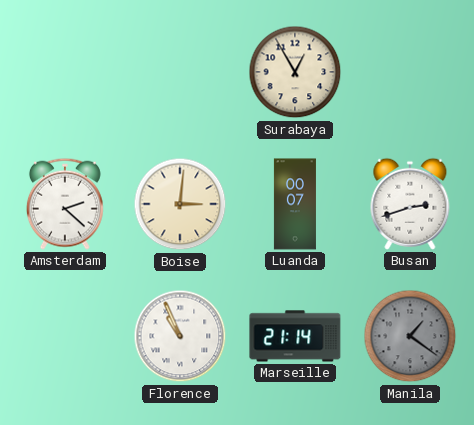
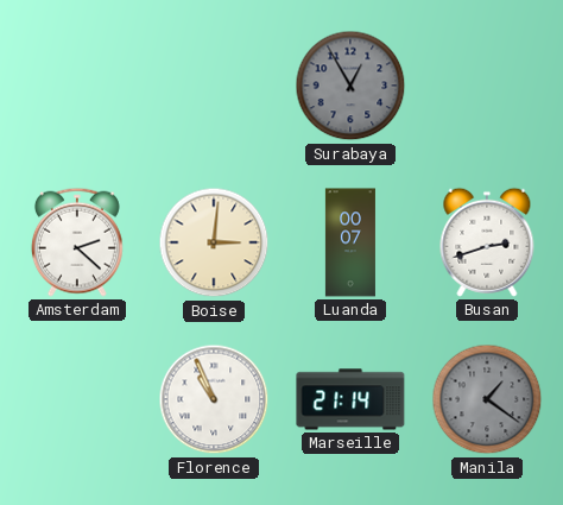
Surabaya dial: cream -> grey
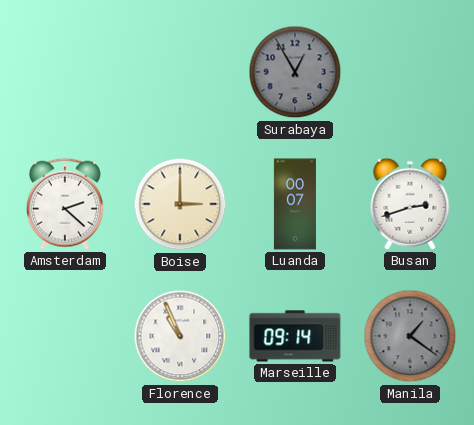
Boise: 3:01 -> 3:00
Marseille: 21:14 -> 09:14
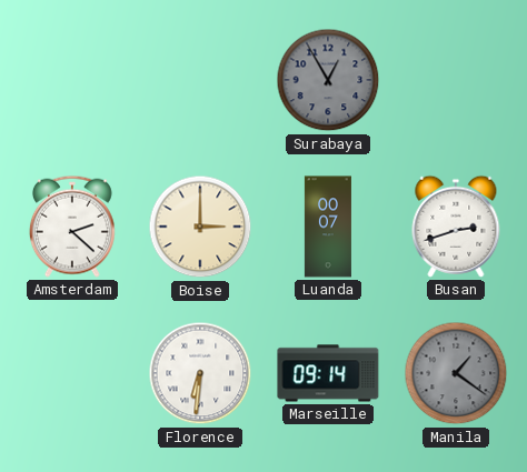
Florence: 10:56 -> 6:31
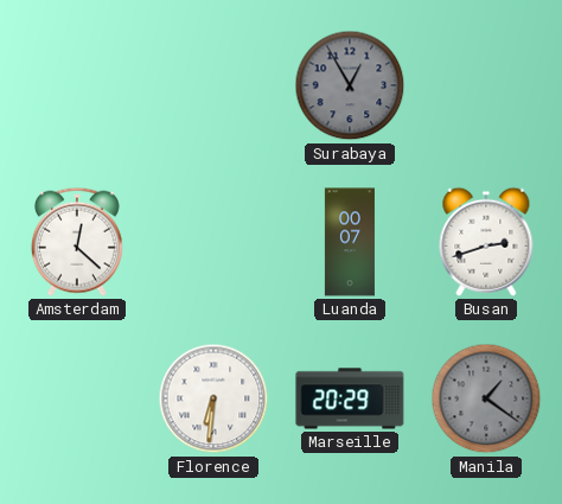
Amsterdam: 2:22 -> 12:22
Boise: 3:00 -> none
Marseille: 09:14 -> 20:29
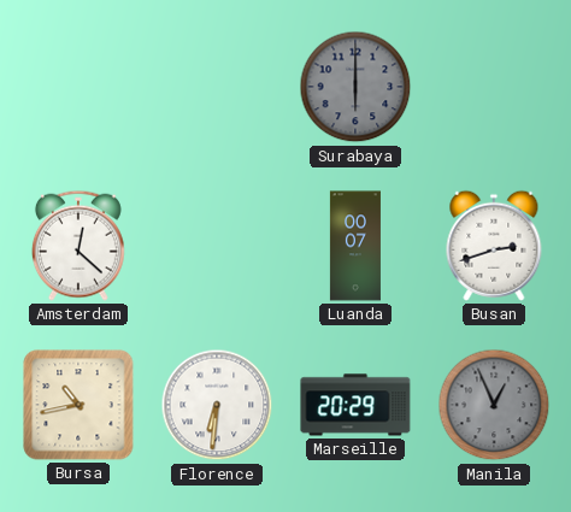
Surabaya: 12:55 -> 6:00
Bursa: none -> 10:43
Manila: 1:21 -> 12:56
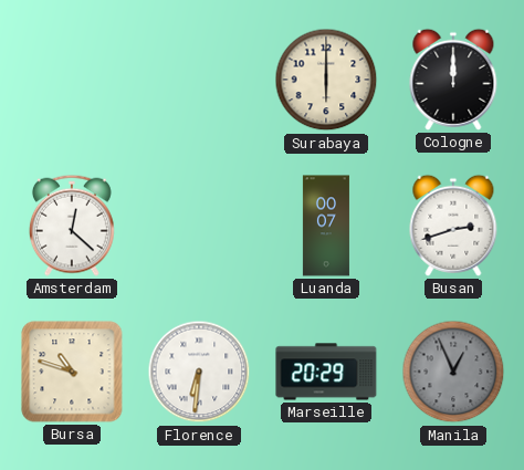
Surabaya dial: grey -> cream
Cologne: none -> 12:00
Bursa: 10:43 -> 10:48
